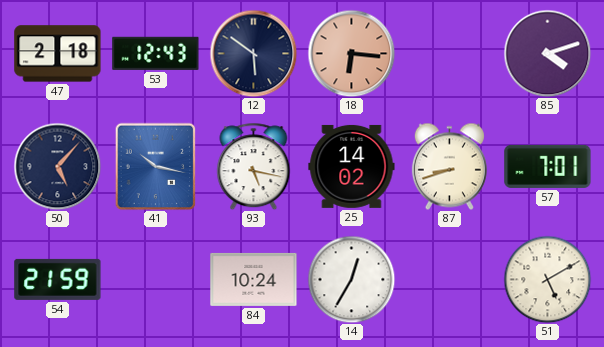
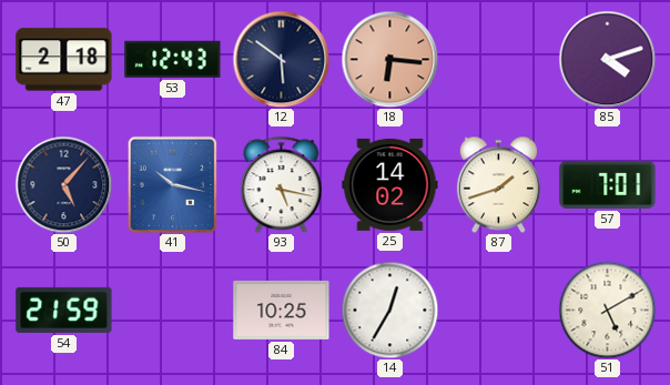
87: 8:42 -> 1:42
84: 10:24 -> 10:25
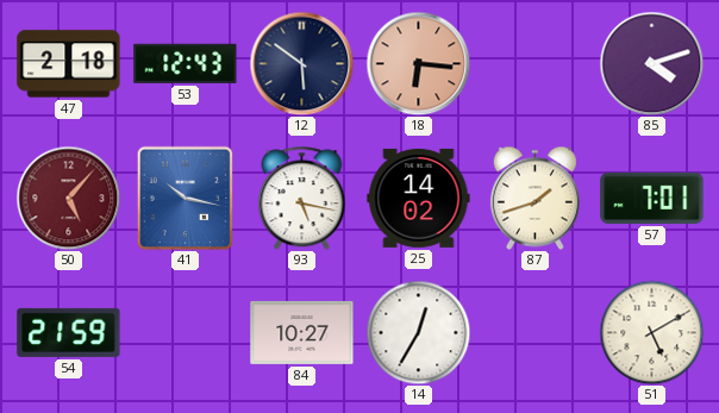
50 dial: navy -> burgundy
84: 10:25 -> 10:27
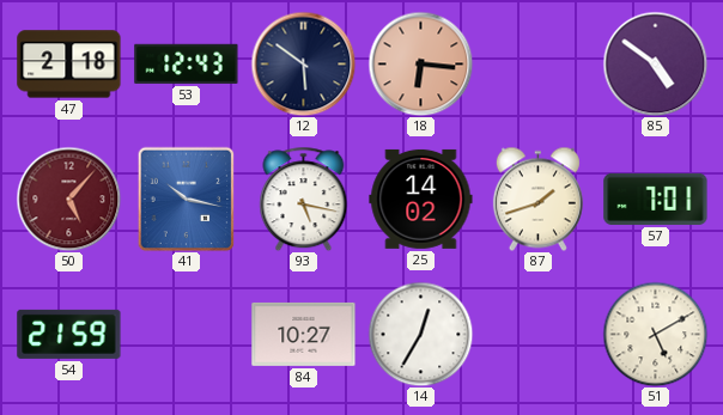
85: 4:12 -> 4:51
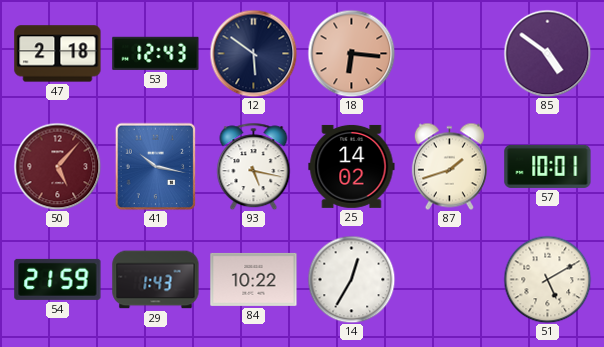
57: 7:01 -> 10:01
29: none -> 1:43
84: 10:27 -> 10:22
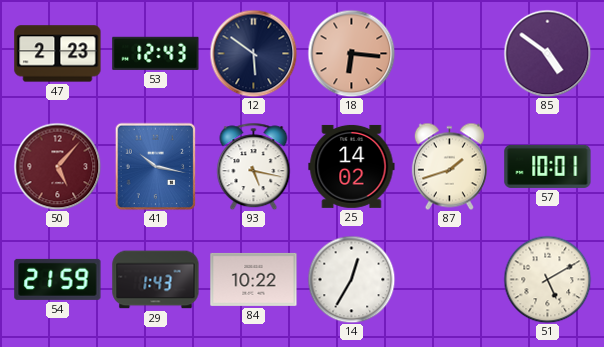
47: 2:18 -> 2:23
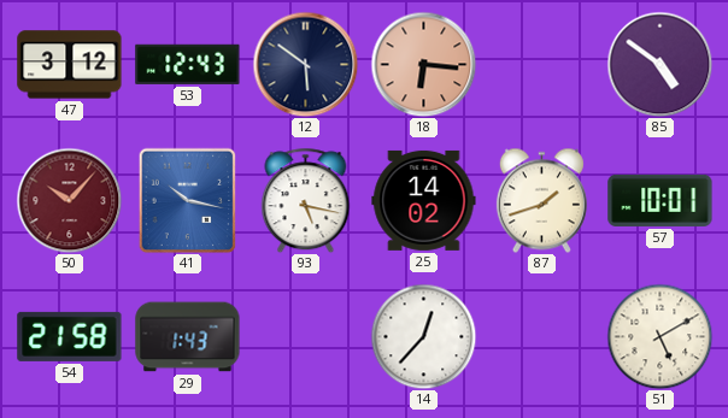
47: 2:23 -> 3:12
50: 5:07 -> 10:07
54: 21:59 -> 21:58
84: 10:22 -> none
14: 12:35 -> 12:37
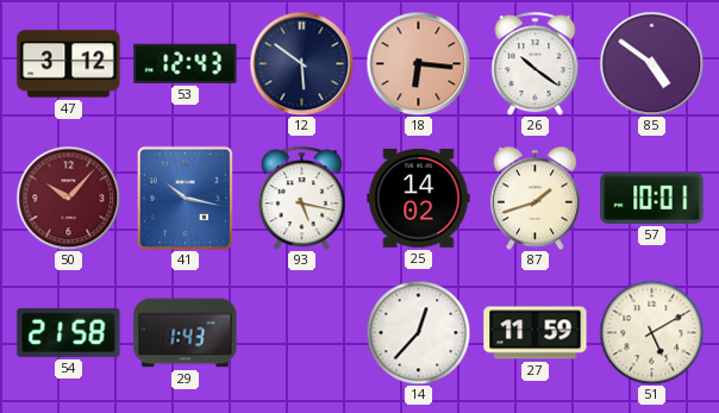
26: none -> 10:21
27: none -> 11:59
